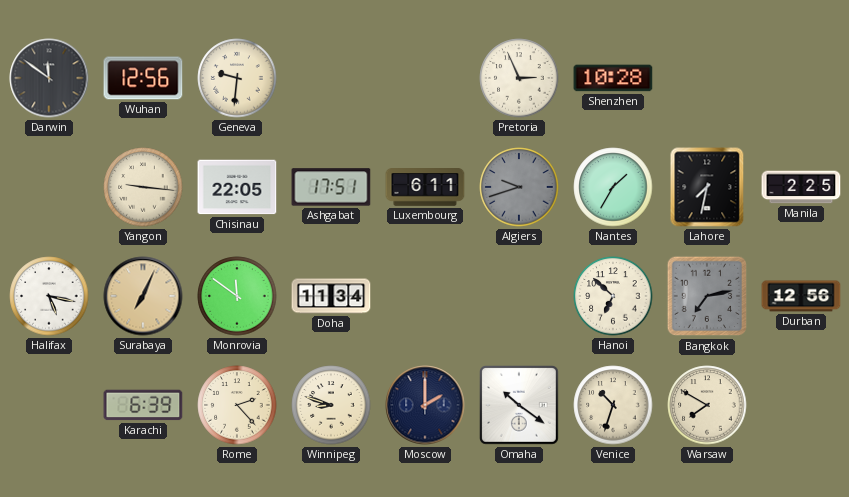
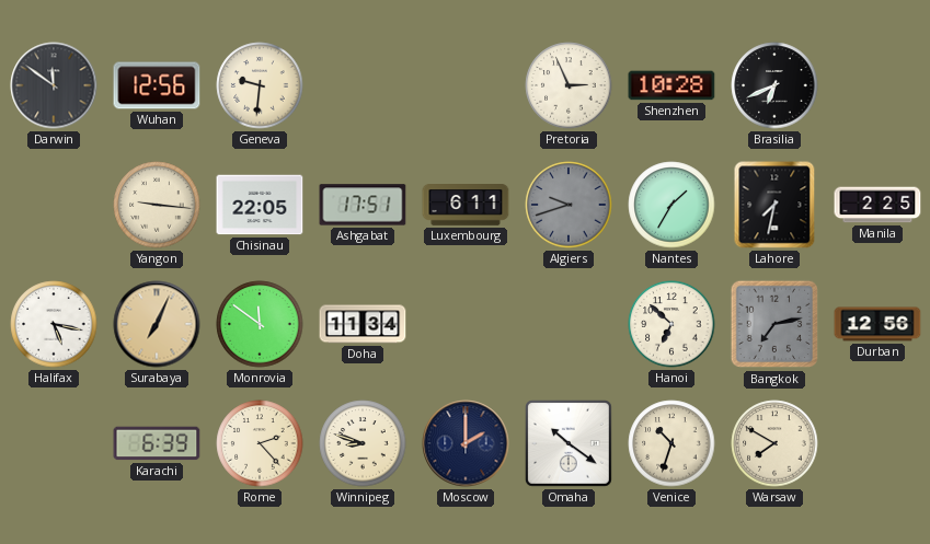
Brasilia: none -> 6:41
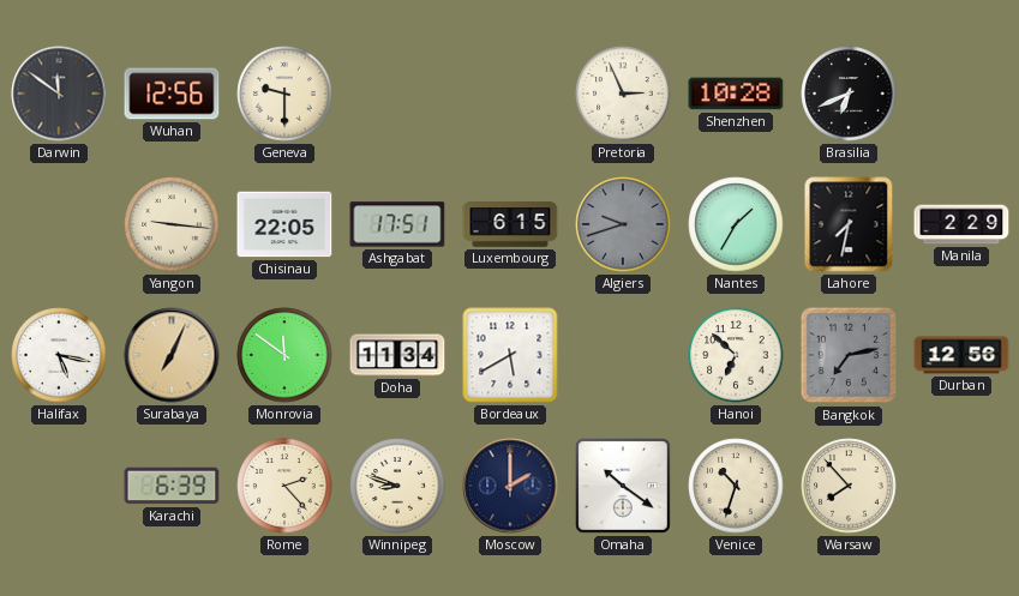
Geneva: 9:31 -> 9:30
Luxembourg: 6:11 -> 6:15
Manila: 2:25 -> 2:29
Bordeaux: none -> 5:40
Warsaw: 7:50 -> 7:53
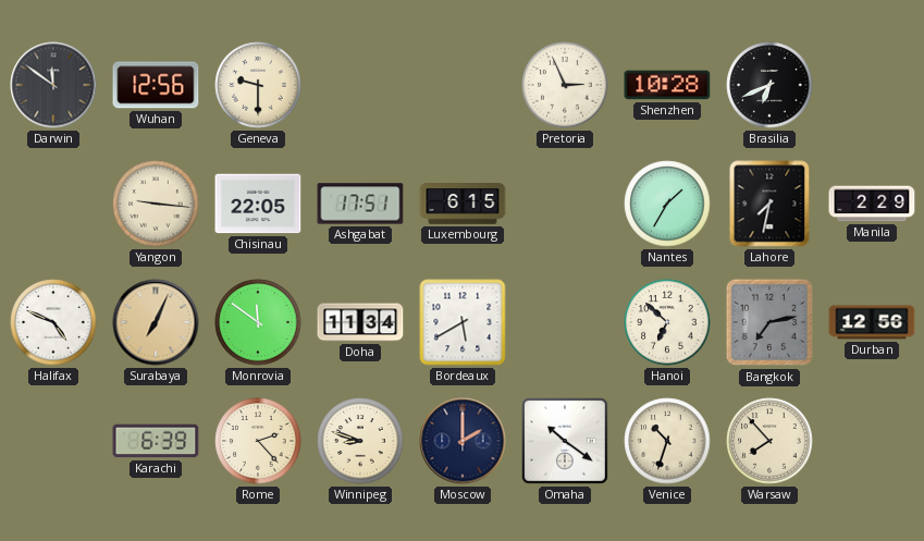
Algiers: 9:42 -> none
Halifax: 5:17 -> 4:49
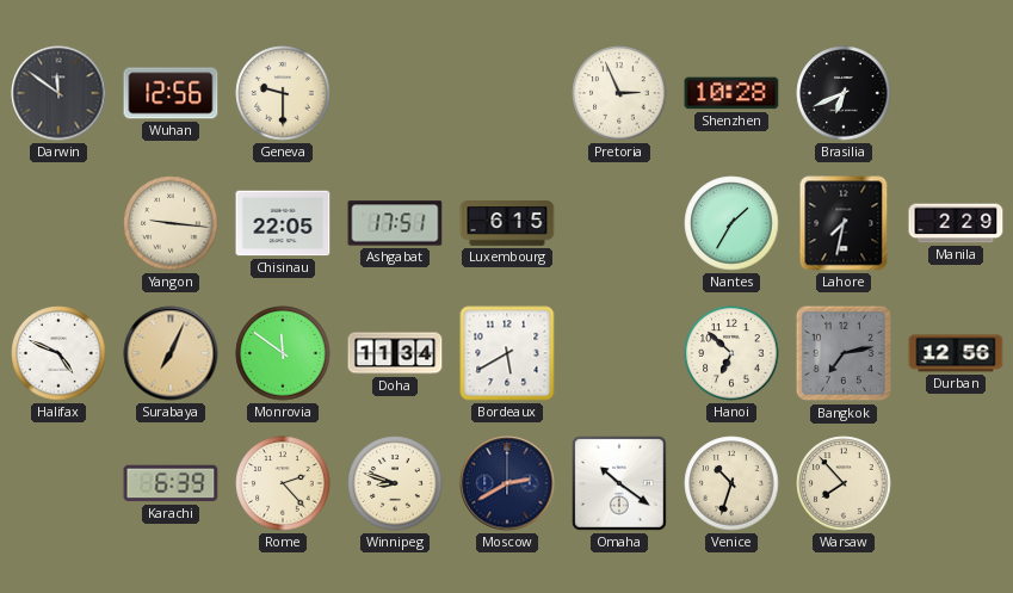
Moscow: 2:00 -> 2:40
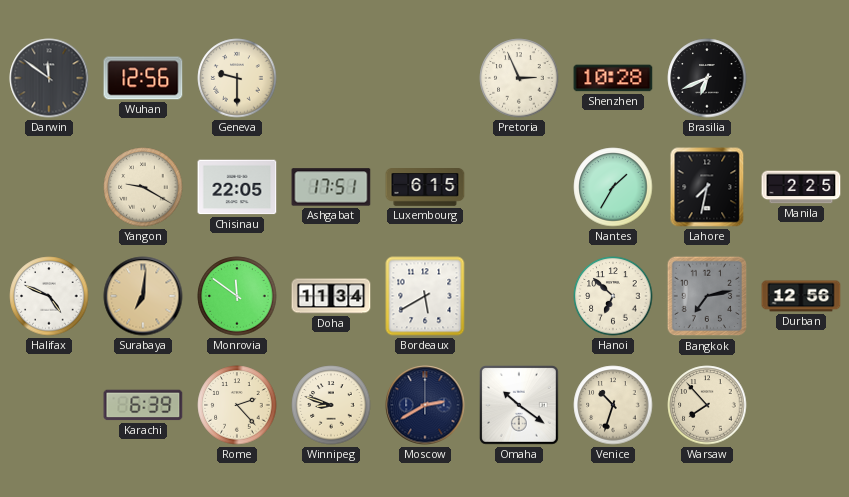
Yangon: 9:16 -> 9:20
Manila: 2:29 -> 2:25
Surabaya: 7:04 -> 7:01
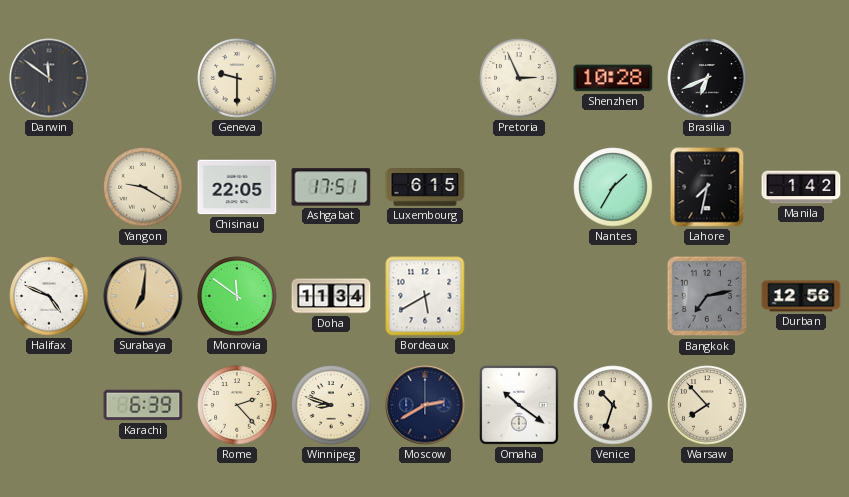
Wuhan: 12:56 -> none
Manila: 2:25 -> 1:42
Hanoi: 6:52 -> none
